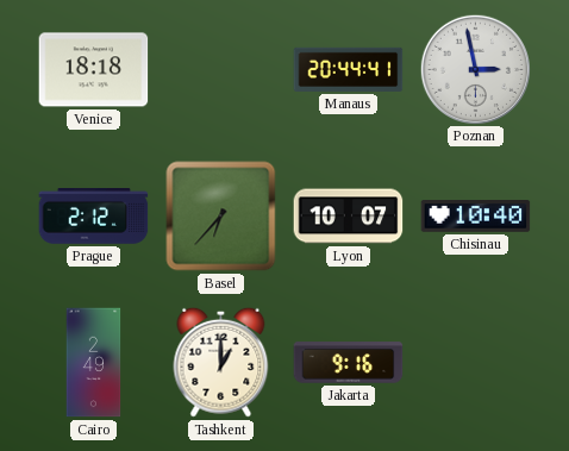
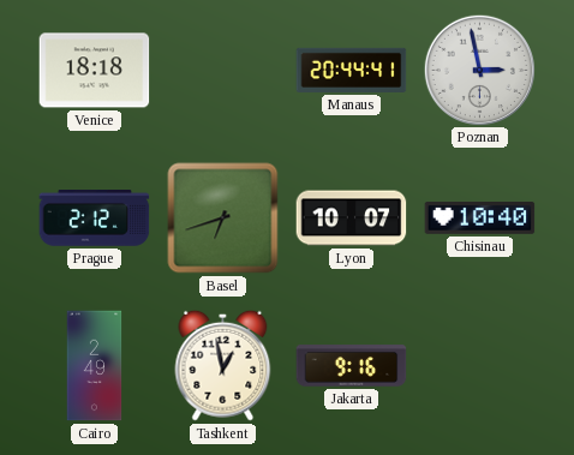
Basel: 6:37 -> 6:42
Tashkent: 1:00 -> 12:58
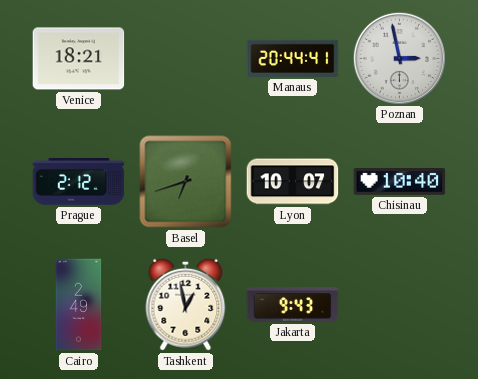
Venice: 18:18 -> 18:21
Jakarta: 9:16 -> 9:43
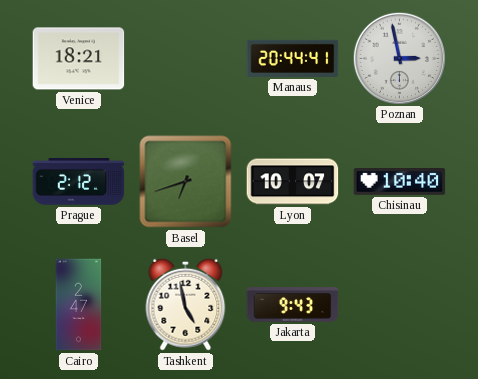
Cairo: 2:49 -> 2:47
Tashkent: 12:58 -> 4:58
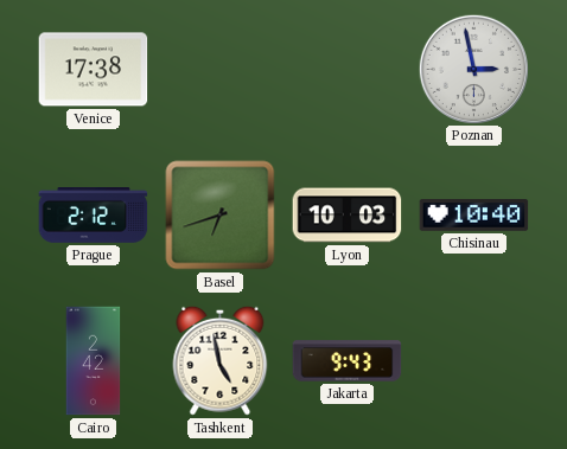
Venice: 18:21 -> 17:38
Manaus: 20:44 -> none
Lyon: 10:07 -> 10:03
Cairo: 2:47 -> 2:42
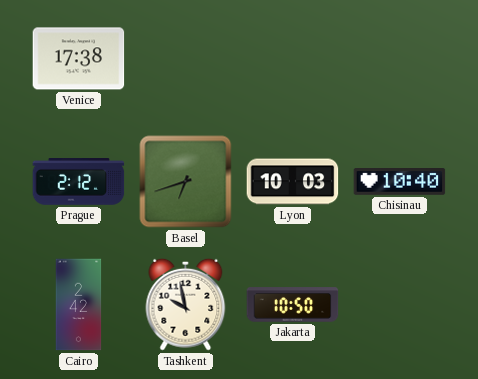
Poznan: 2:58 -> none
Tashkent: 4:58 -> 9:58
Jakarta: 9:43 -> 10:50
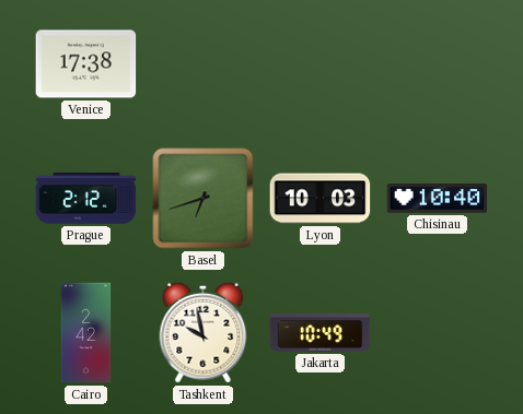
Jakarta: 10:50 -> 10:49
